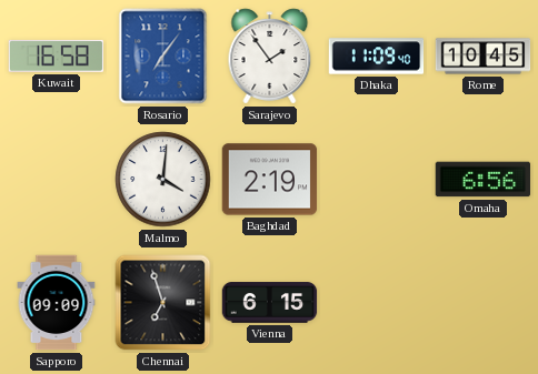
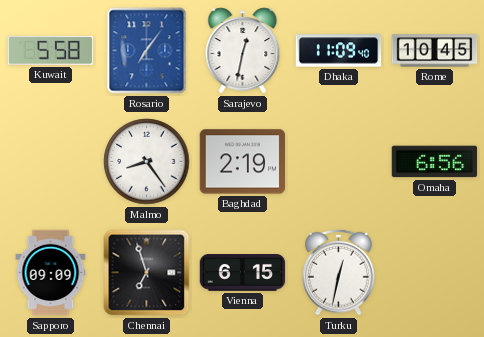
Kuwait: 16:58 -> 5:58
Sarajevo: 1:54 -> 12:32
Malmo: 4:01 -> 8:24
Turku: none -> 12:32
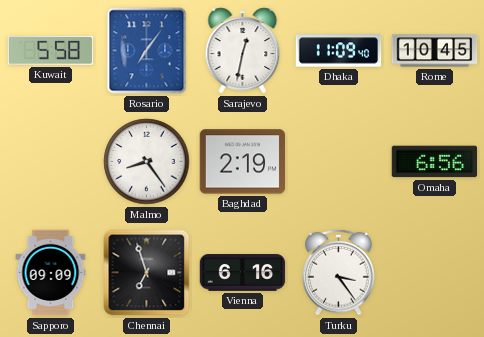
Vienna: 6:15 -> 6:16
Turku: 12:32 -> 3:24
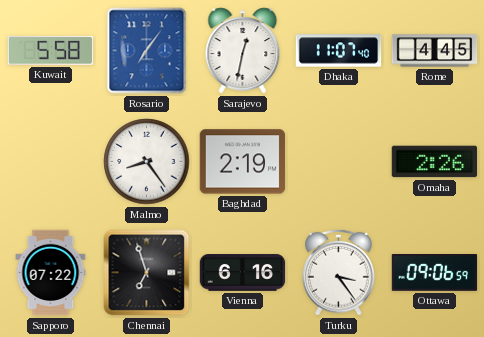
Dhaka: 11:09 -> 11:07
Rome: 10:45 -> 4:45
Omaha: 6:56 -> 2:26
Sapporo: 09:09 -> 07:22
Ottawa: none -> 09:06
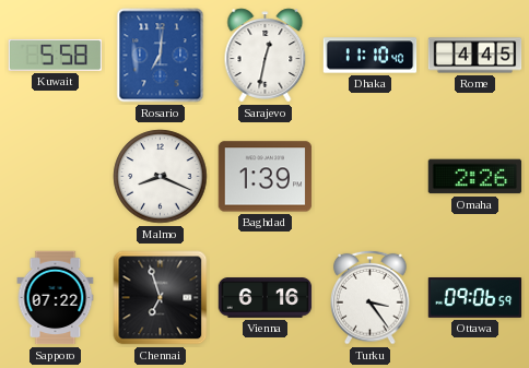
Rosario: 7:06 -> 7:01
Dhaka: 11:07 -> 11:10
Malmo: 8:24 -> 8:19
Baghdad: 2:19 -> 1:39
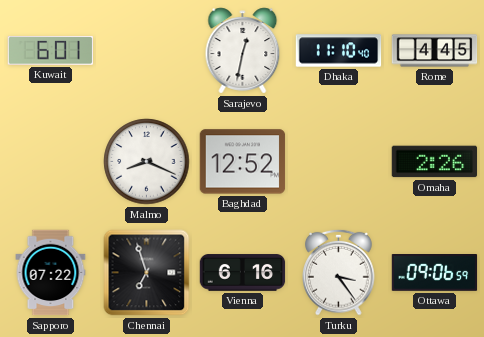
Kuwait: 5:58 -> 6:01
Rosario: 7:01 -> none
Baghdad: 1:39 -> 12:52
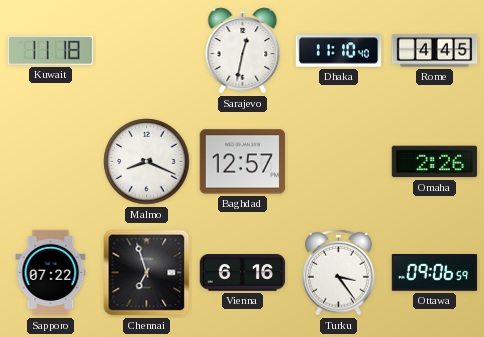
Kuwait: 6:01 -> 11:18
Baghdad: 12:52 -> 12:57
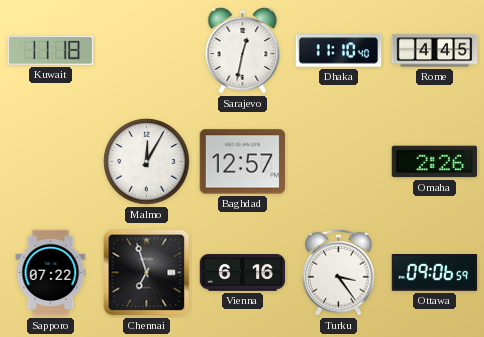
Malmo: 8:19 -> 12:05
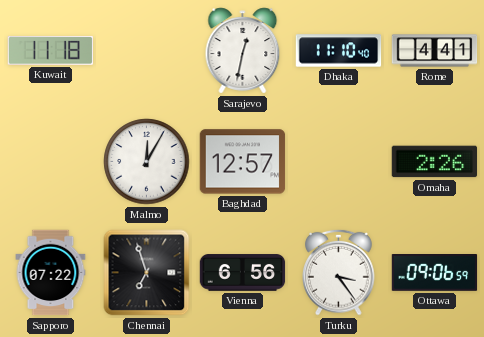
Rome: 4:45 -> 4:41
Vienna: 6:16 -> 6:56
